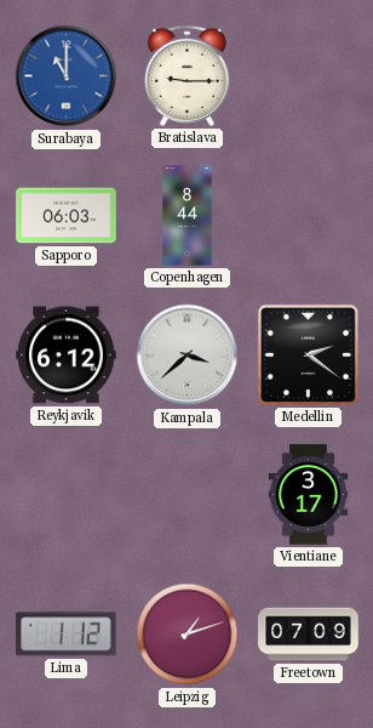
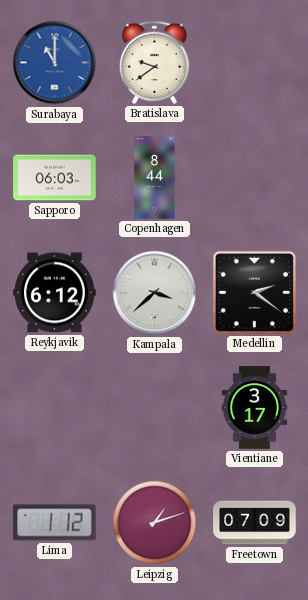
Bratislava: 9:15 -> 9:39
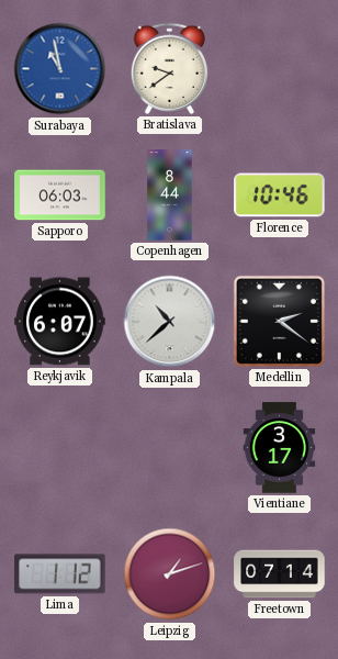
Surabaya: 11:00 -> 10:58
Florence: none -> 10:46
Reykjavik: 6:12 -> 6:07
Kampala: 3:38 -> 10:38
Freetown: 07:09 -> 07:14
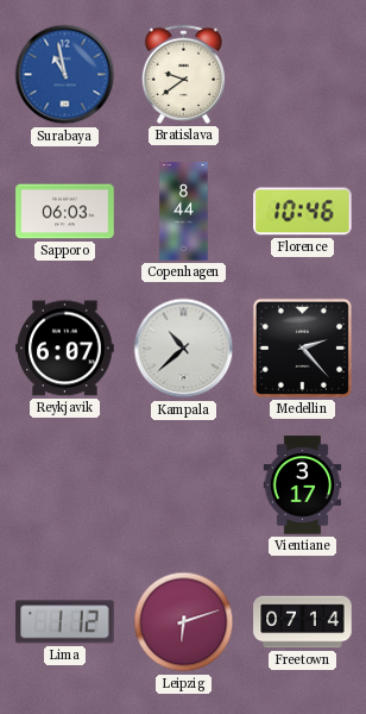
Medellin: 2:21 -> 2:23
Leipzig: 1:12 -> 6:12
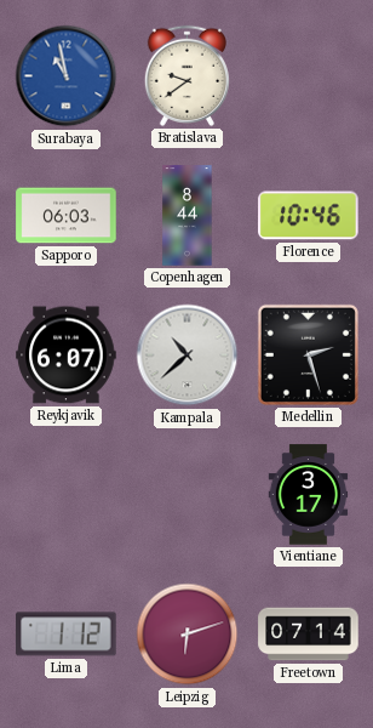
Medellin: 2:23 -> 2:27
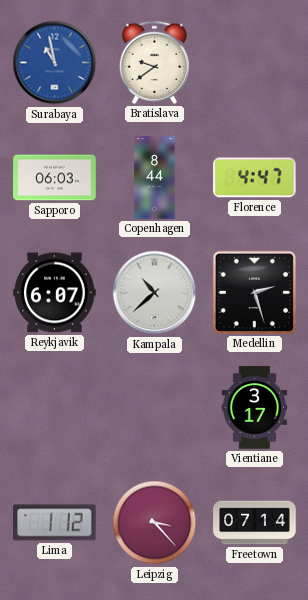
Florence: 10:46 -> 4:47
Leipzig: 6:12 -> 3:23
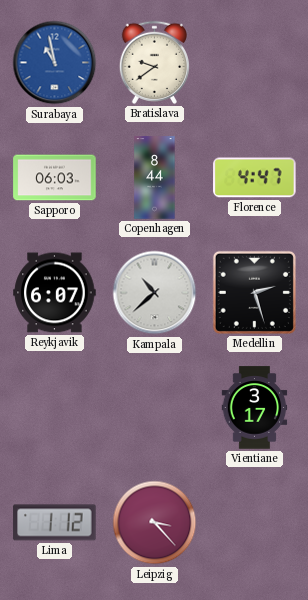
Freetown: 07:14 -> none
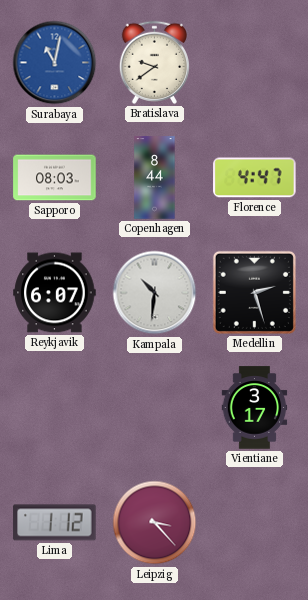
Surabaya: 10:58 -> 11:02
Sapporo: 06:03 -> 08:03
Kampala: 10:38 -> 10:31
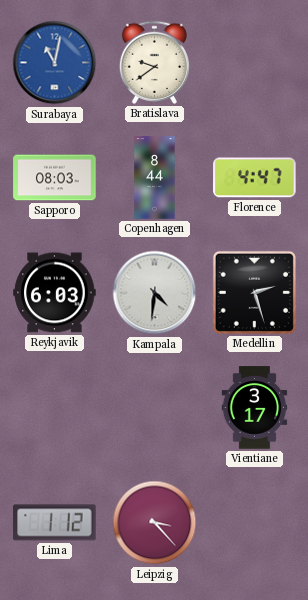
Reykjavik: 6:07 -> 6:03
Kampala: 10:31 -> 4:31
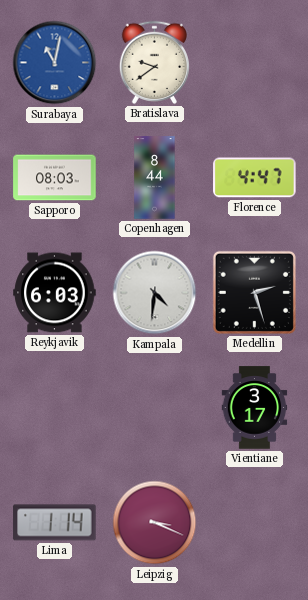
Lima: 1:12 -> 1:14
Leipzig: 3:23 -> 3:19
